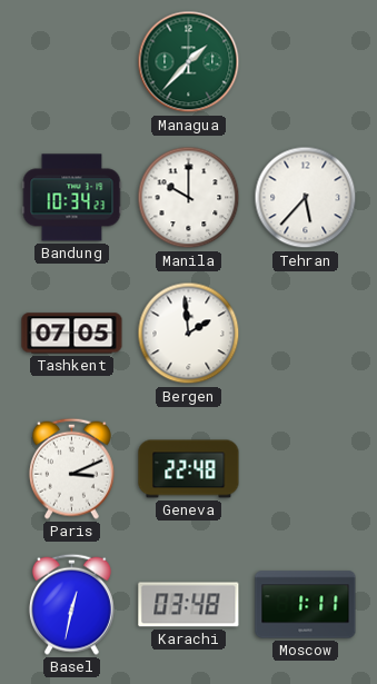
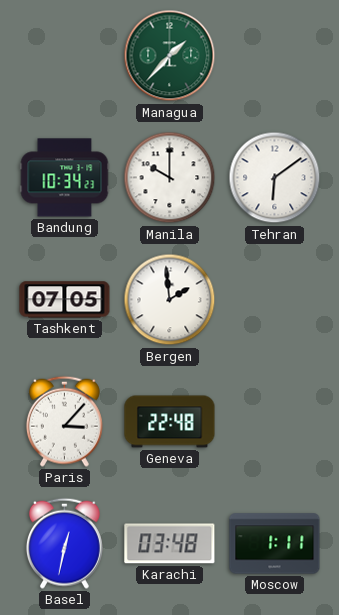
Tehran: 5:37 -> 6:09
Paris: 3:11 -> 3:07
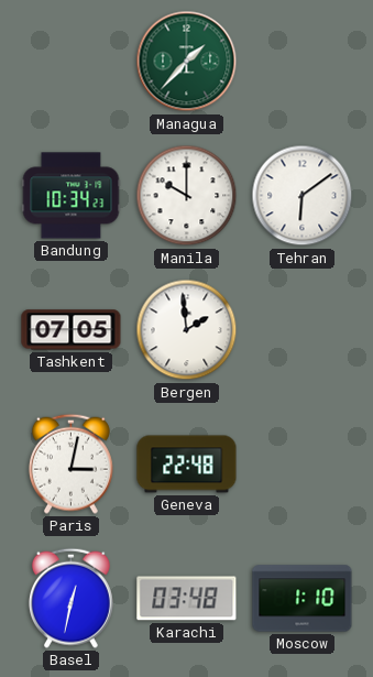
Paris: 3:07 -> 3:02
Moscow: 1:11 -> 1:10
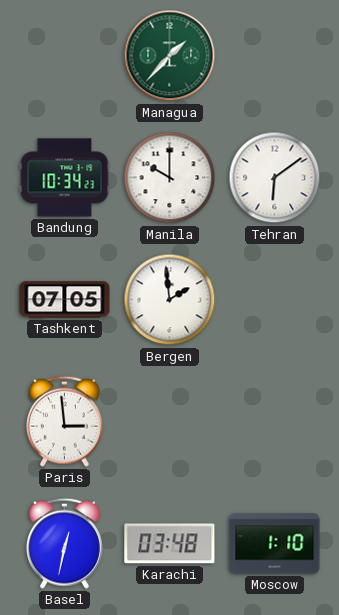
Paris: 3:02 -> 2:59
Geneva: 22:48 -> none
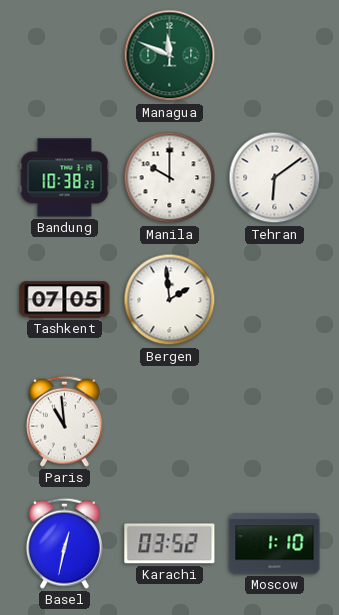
Managua: 1:37 -> 11:49
Bandung: 10:34 -> 10:38
Paris: 2:59 -> 10:59
Karachi: 03:48 -> 03:52
